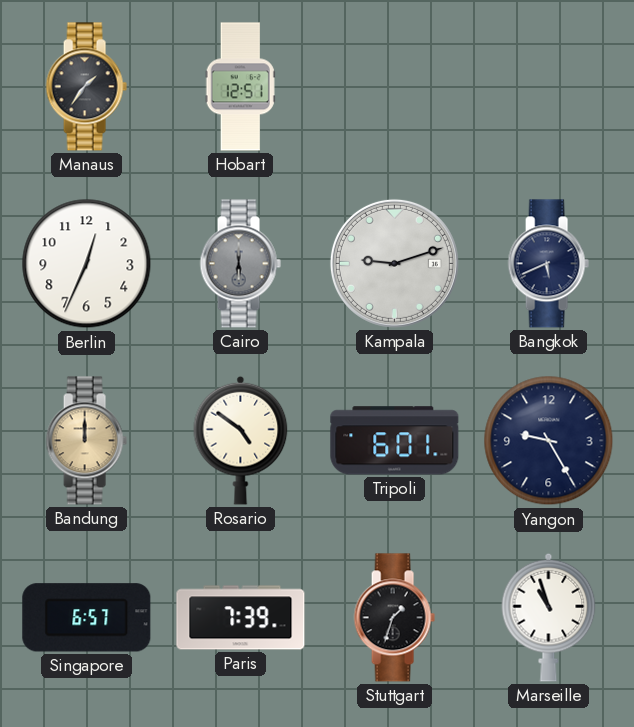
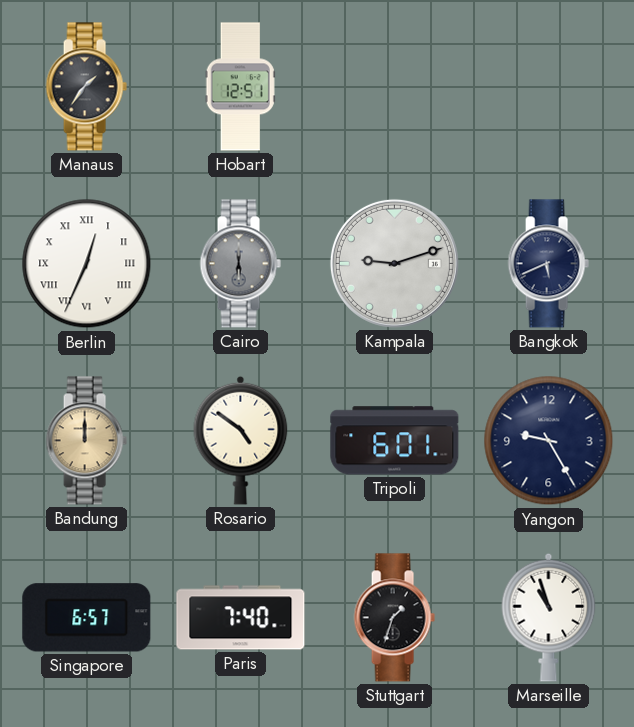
Berlin numerals: Arabic -> Roman
Paris: 7:39 -> 7:40
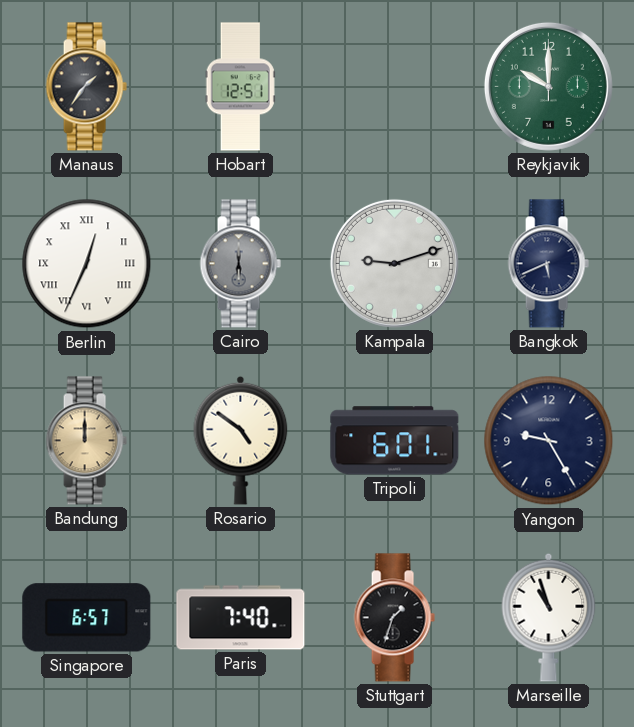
Reykjavik: none -> 10:00
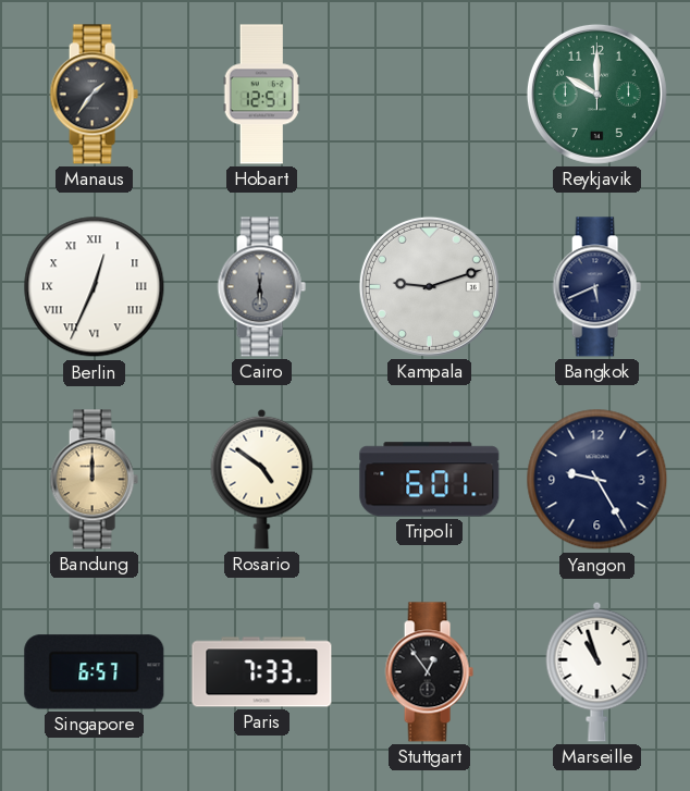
Paris: 7:40 -> 7:33
Stuttgart: 1:33 -> 12:54
